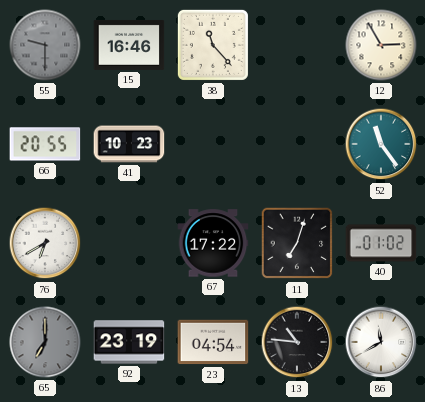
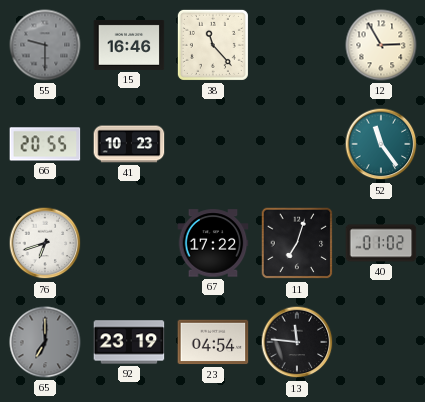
76: 6:40 -> 6:42
13: 10:46 -> 11:46
86: 11:40 -> none
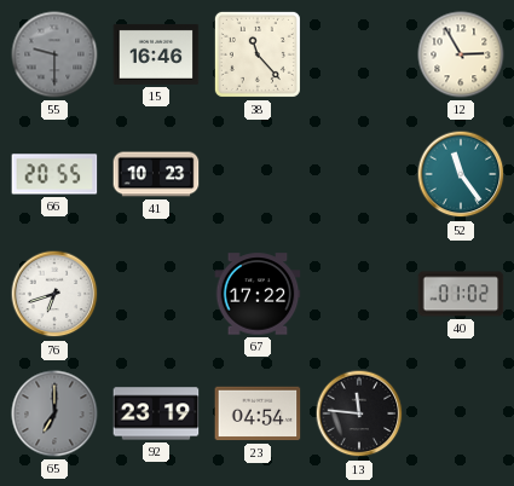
11: 7:03 -> none
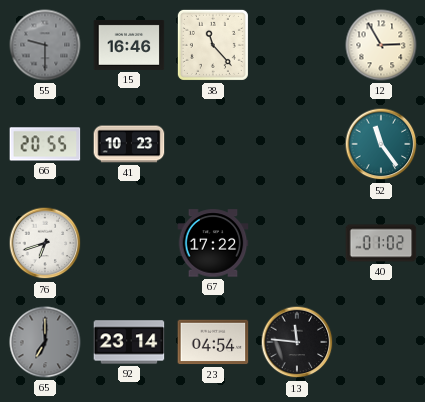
92: 23:19 -> 23:14
